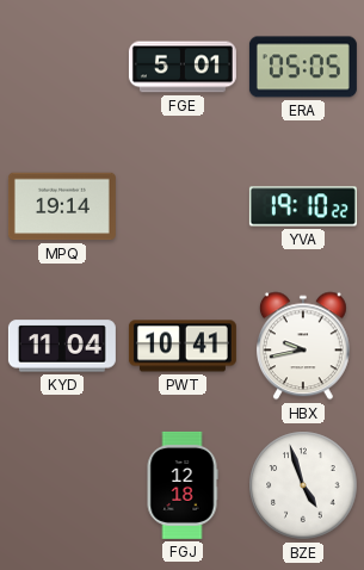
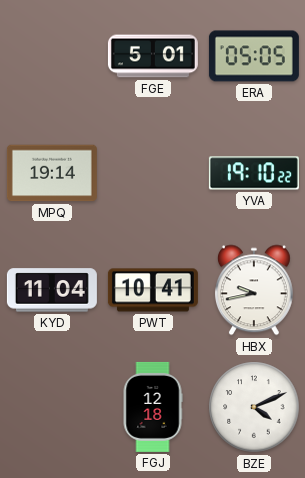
BZE: 4:57 -> 4:11
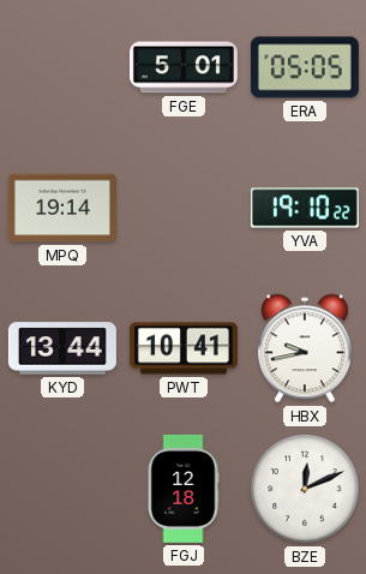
KYD: 11:04 -> 13:44
BZE: 4:11 -> 12:11
